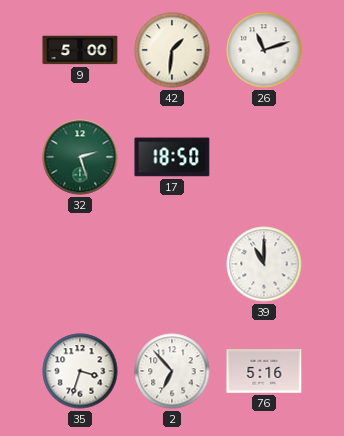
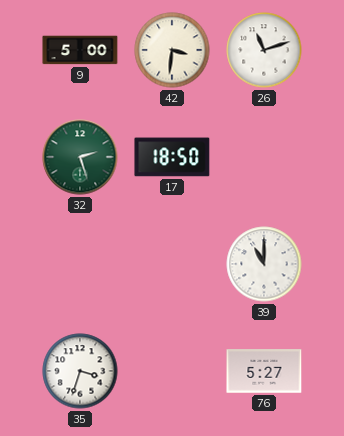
42: 1:31 -> 3:31
2: 6:53 -> none
76: 5:16 -> 5:27
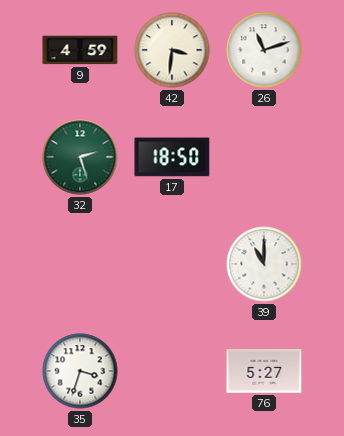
9: 5:00 -> 4:59
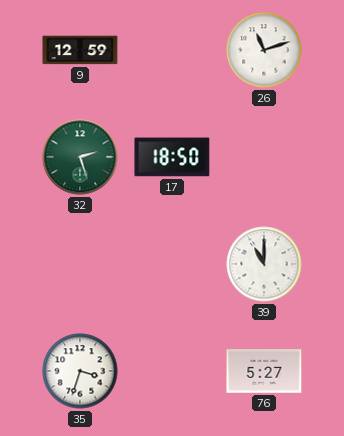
9: 4:59 -> 12:59
42: 3:31 -> none
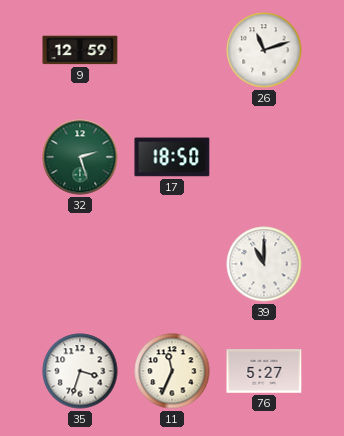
11: none -> 11:34
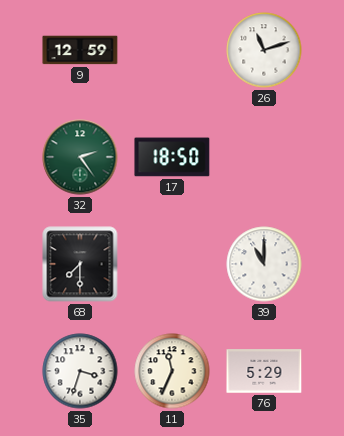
32: 2:27 -> 2:24
68: none -> 7:30
76: 5:27 -> 5:29
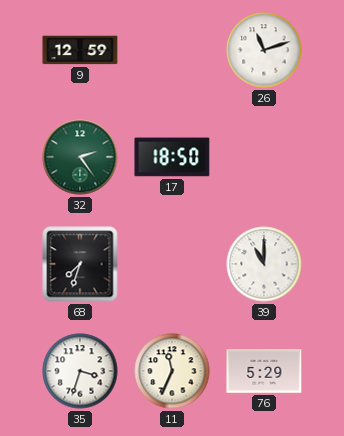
68: 7:30 -> 7:33
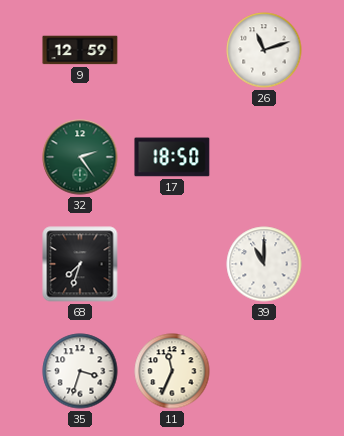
76: 5:29 -> none
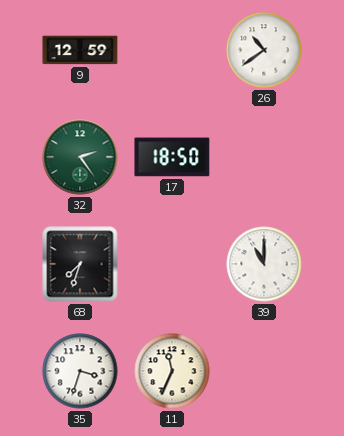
26: 11:12 -> 10:39
